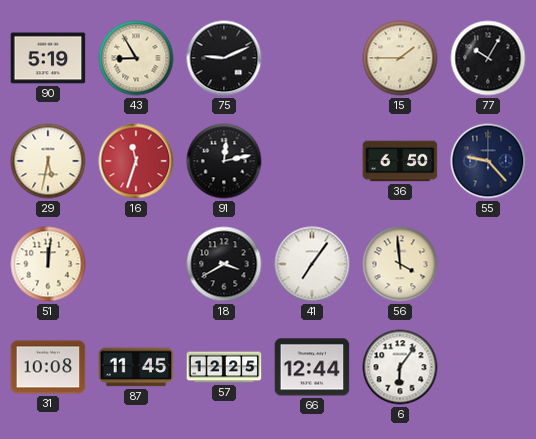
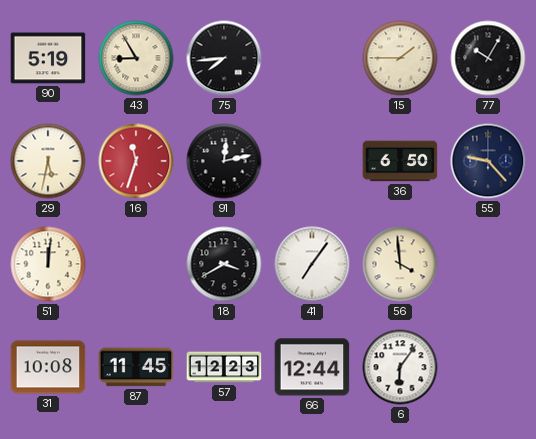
75: 9:11 -> 7:44
57: 12:25 -> 12:23
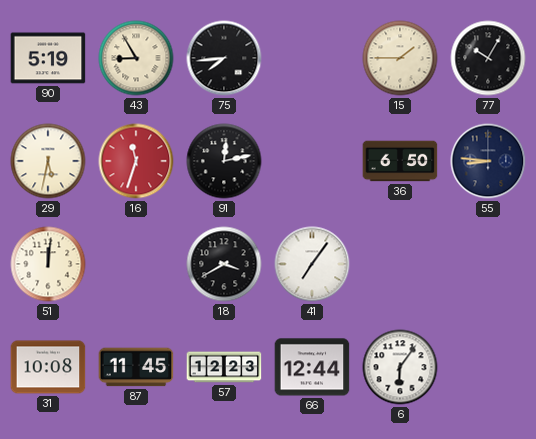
55: 9:23 -> 8:46
56: 3:59 -> none
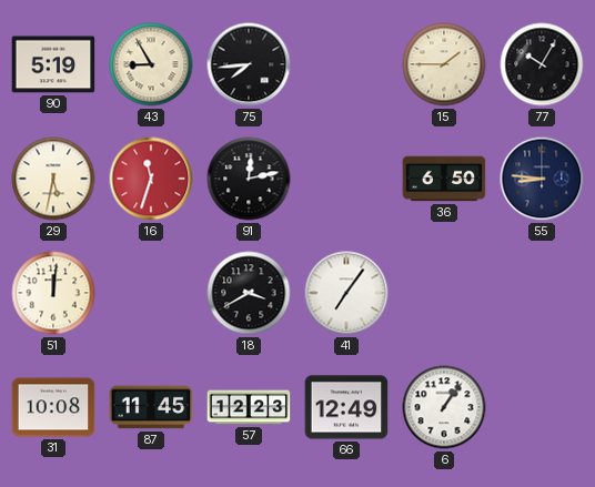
66: 12:44 -> 12:49
6: 6:06 -> 1:06
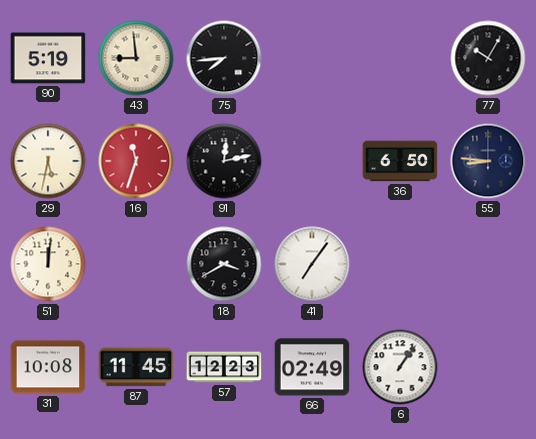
43: 8:55 -> 8:59
15: 1:45 -> none
66: 12:49 -> 02:49
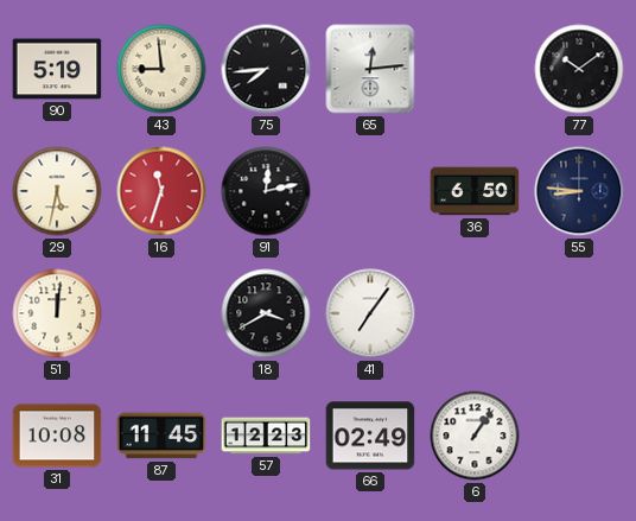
65: none -> 12:14
77: 10:05 -> 10:09
